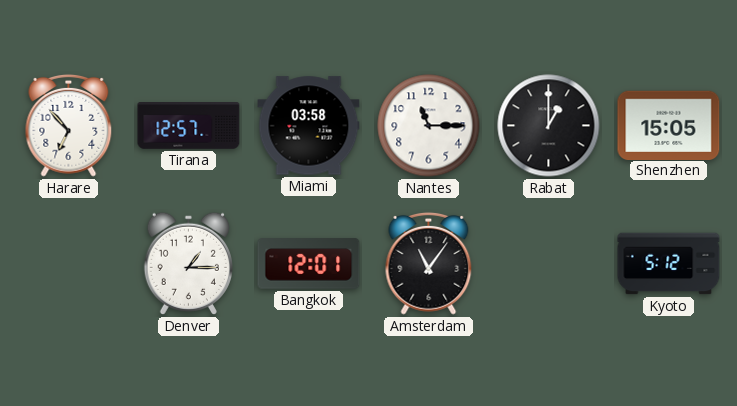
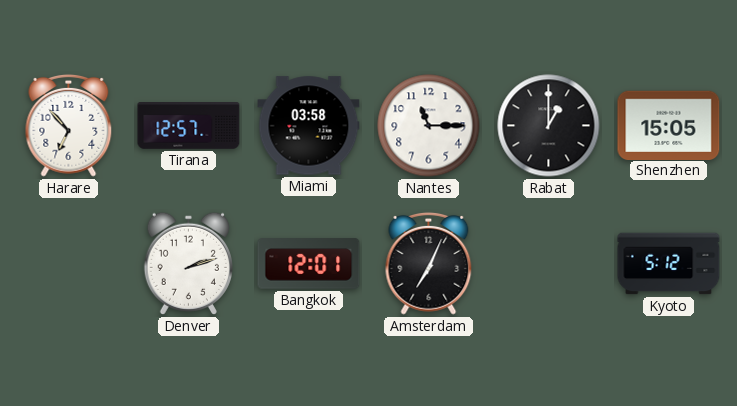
Denver: 1:15 -> 2:12
Amsterdam: 11:06 -> 7:04
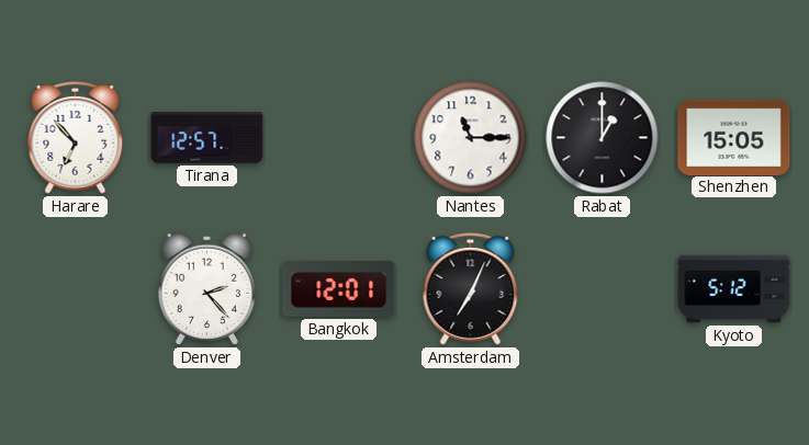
Miami: 03:58 -> none
Denver: 2:12 -> 2:23
